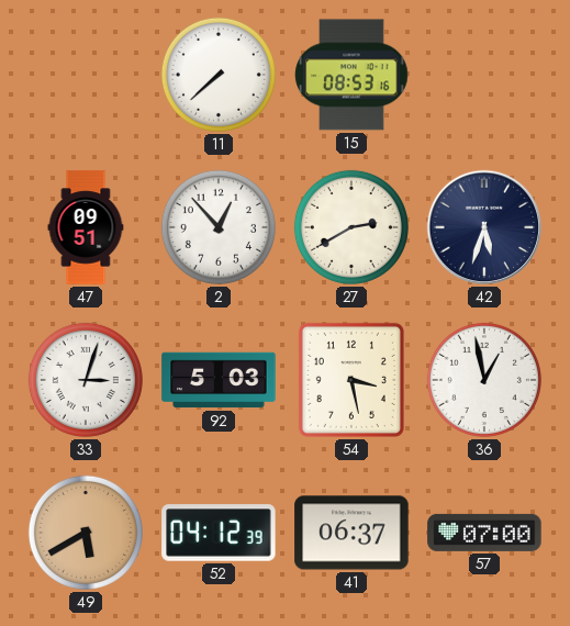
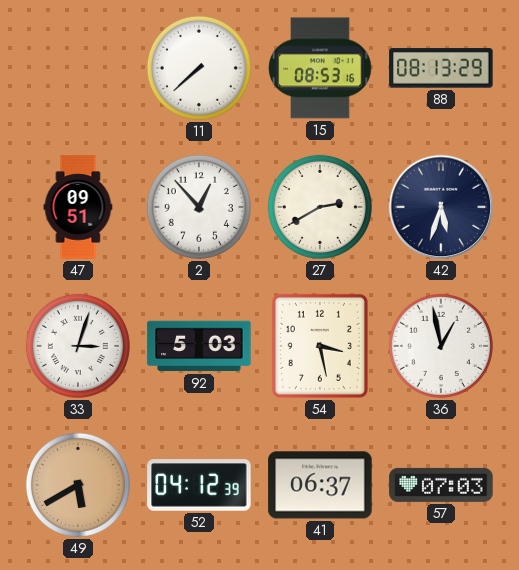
88: none -> 08:13
57: 07:00 -> 07:03
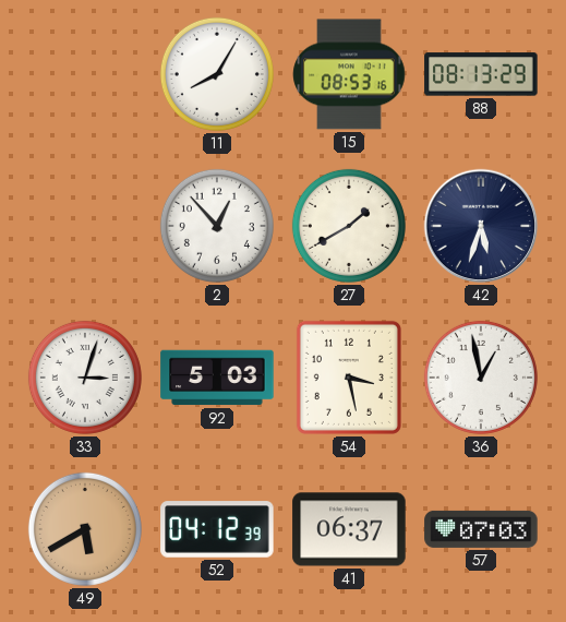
11: 7:38 -> 8:05
47: 09:51 -> none
27: 2:40 -> 1:40
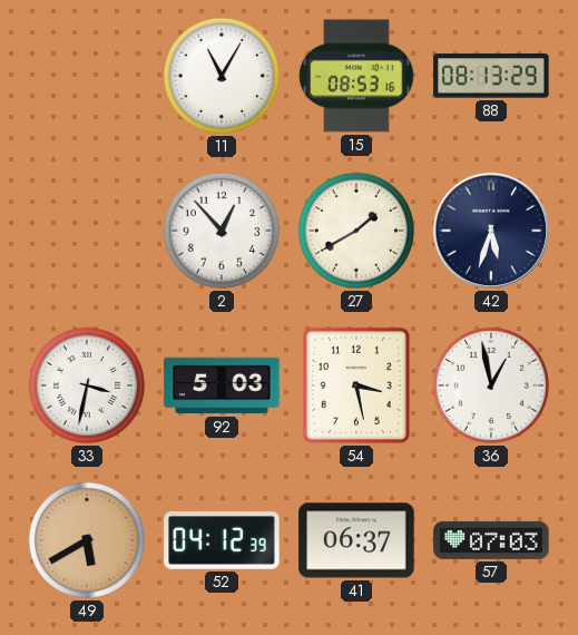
11: 8:05 -> 11:05
33: 3:03 -> 3:32
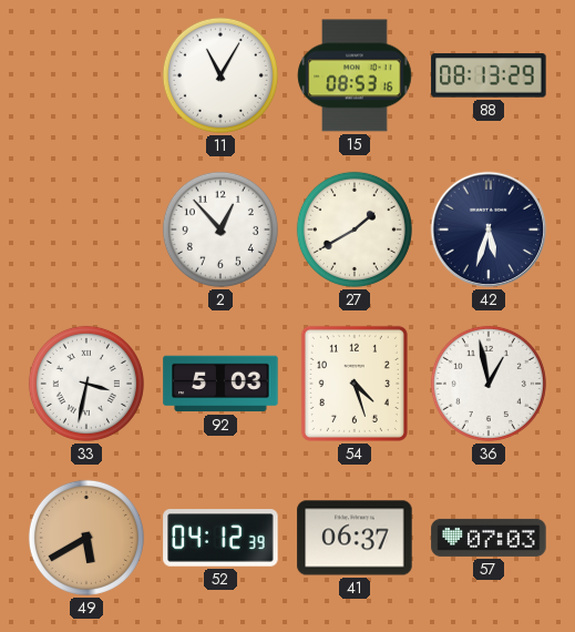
54: 3:28 -> 4:27
